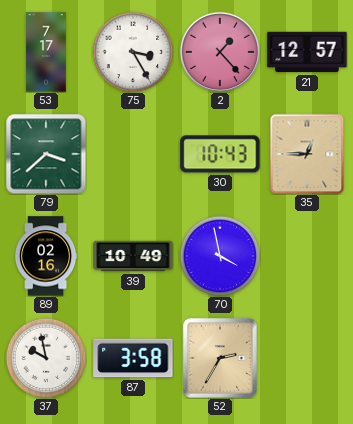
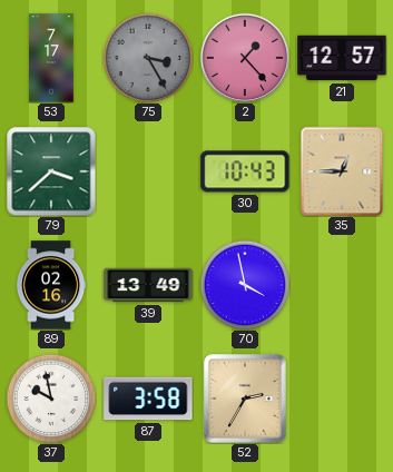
75 dial: white -> grey
39: 10:49 -> 13:49
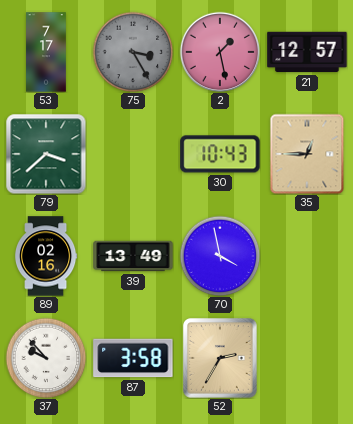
2: 1:23 -> 1:28
37: 9:58 -> 9:53
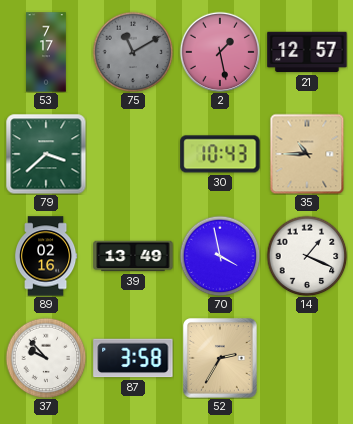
75: 3:25 -> 11:10
35: 12:45 -> 10:45
14: none -> 1:19
